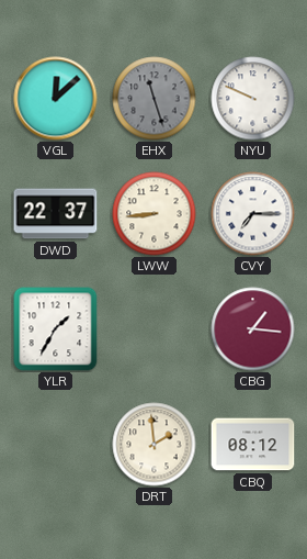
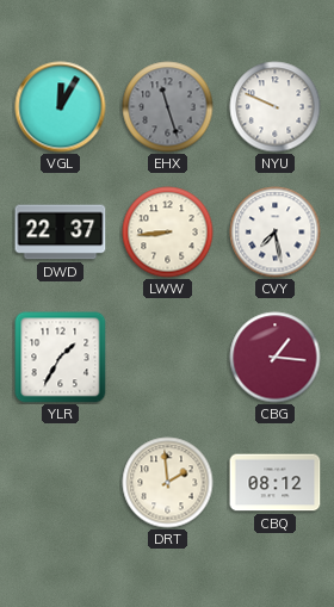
VGL: 12:08 -> 12:05
CVY: 7:15 -> 7:28
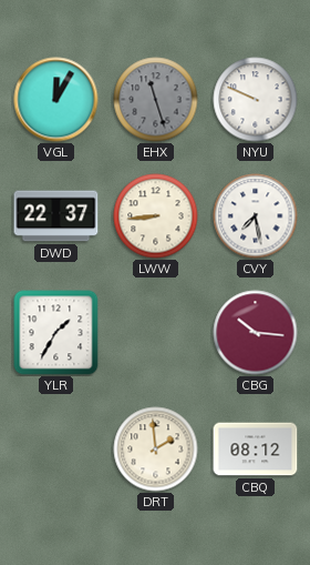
CBG: 1:16 -> 10:16
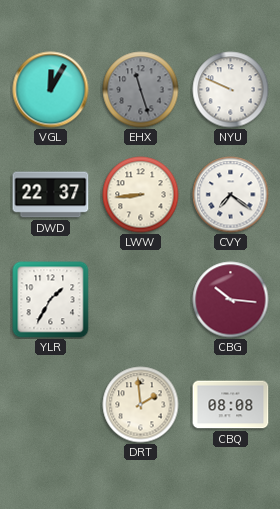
CVY: 7:28 -> 7:21
CBQ: 08:12 -> 08:08
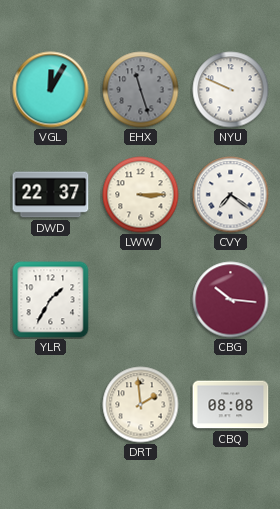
LWW: 8:44 -> 3:15
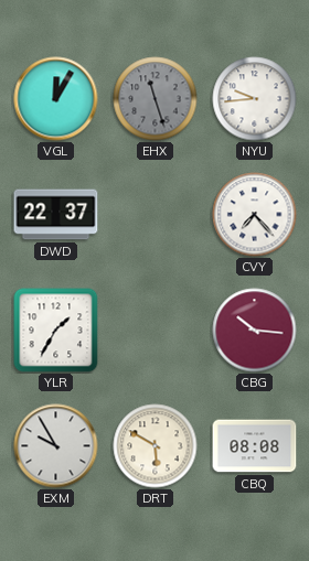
NYU: 9:49 -> 9:44
LWW: 3:15 -> none
CVY: 7:21 -> 7:23
EXM: none -> 9:55
DRT: 1:59 -> 5:50
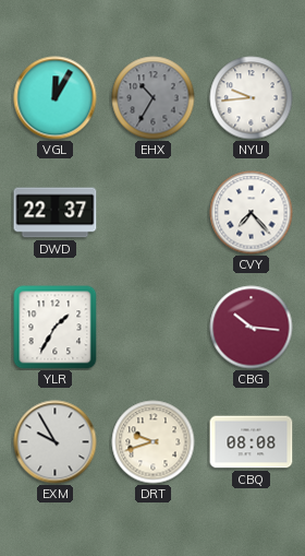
EHX: 11:27 -> 10:35
DRT: 5:50 -> 9:42
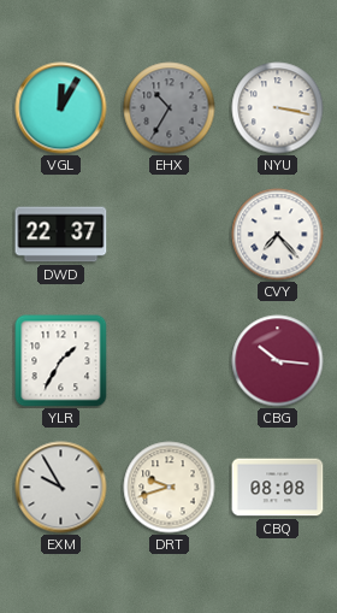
NYU: 9:44 -> 3:17
